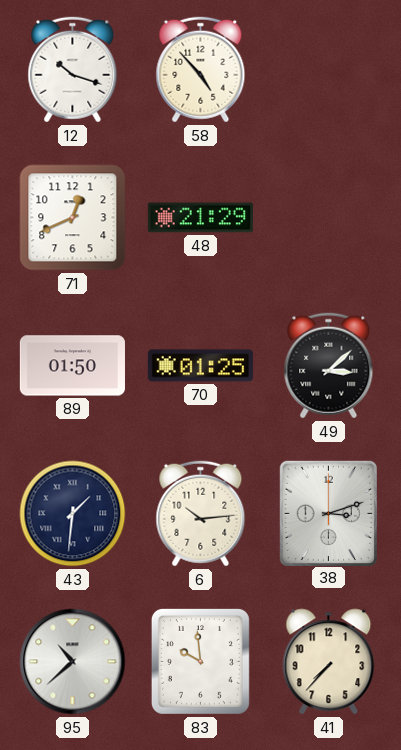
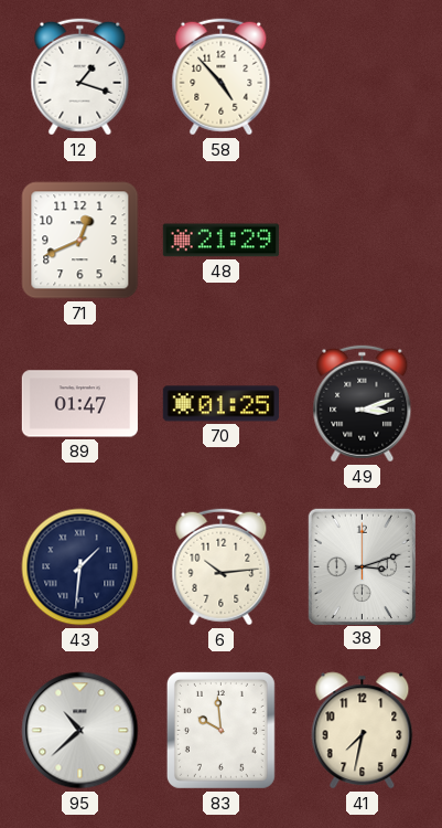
12: 10:18 -> 1:18
89: 01:50 -> 01:47
49: 3:08 -> 3:12
41: 7:37 -> 7:32
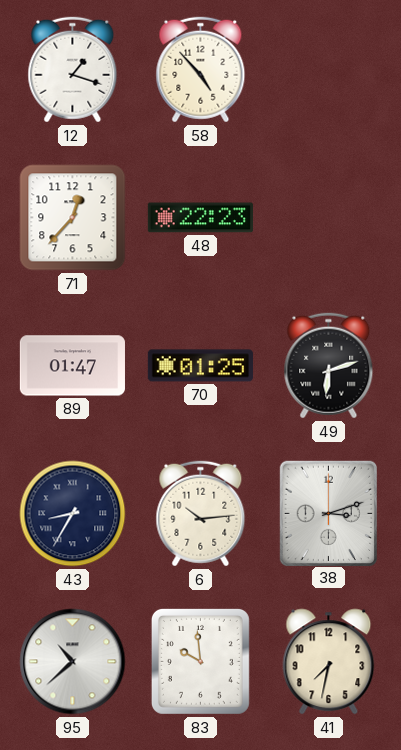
71: 12:41 -> 12:37
48: 21:29 -> 22:23
49: 3:12 -> 6:12
43: 1:31 -> 8:35
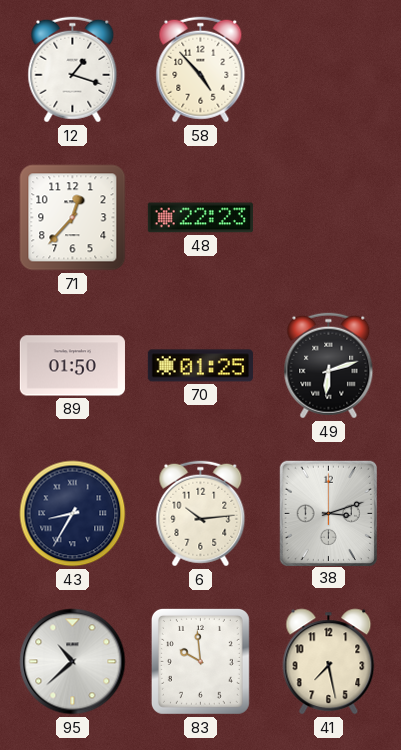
89: 01:47 -> 01:50
41: 7:32 -> 7:28
